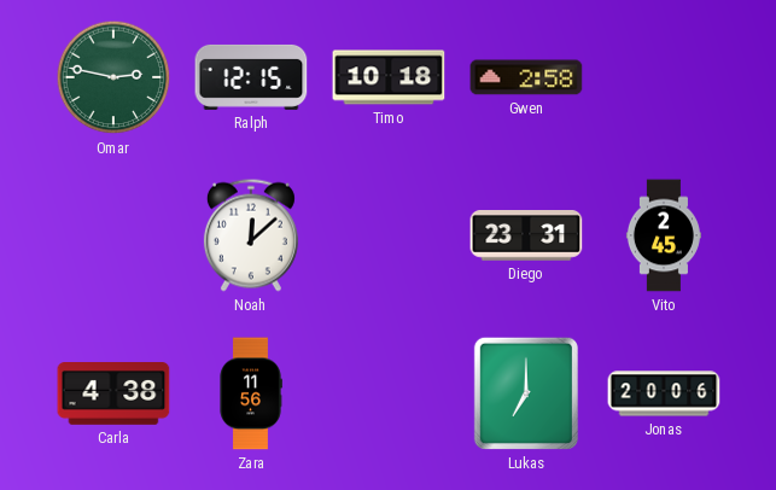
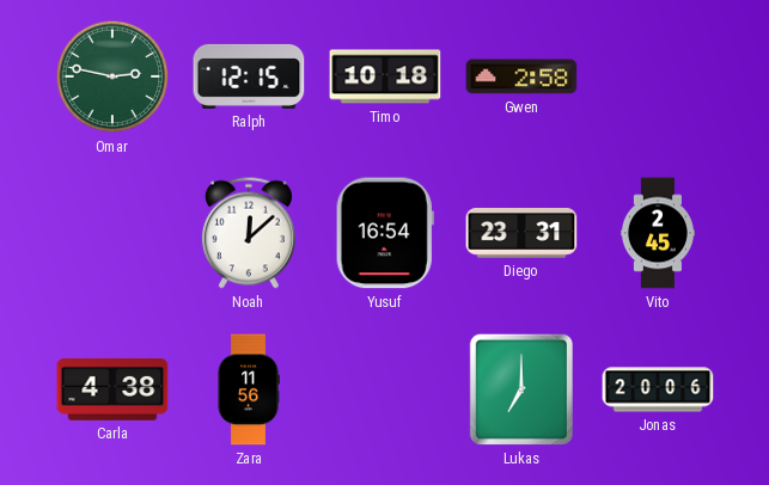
Yusuf: none -> 16:54
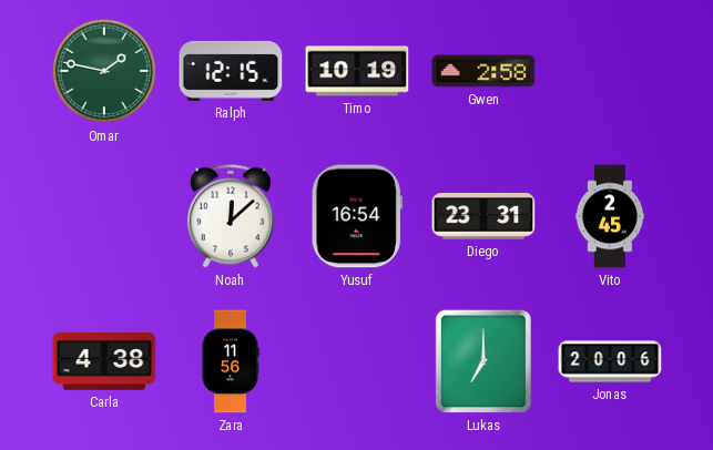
Omar: 2:47 -> 1:47
Timo: 10:18 -> 10:19
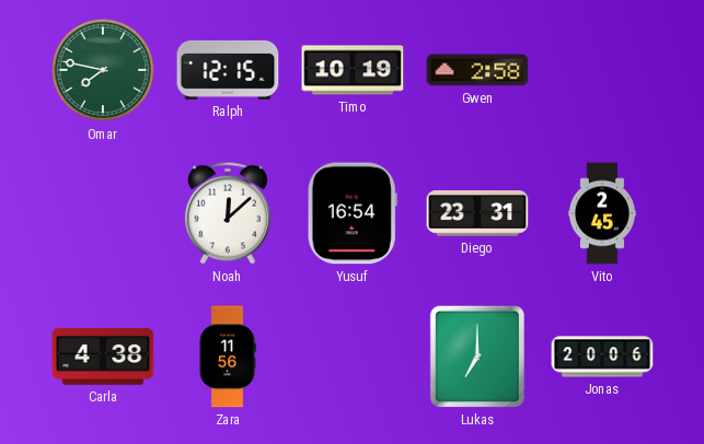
Omar: 1:47 -> 7:47
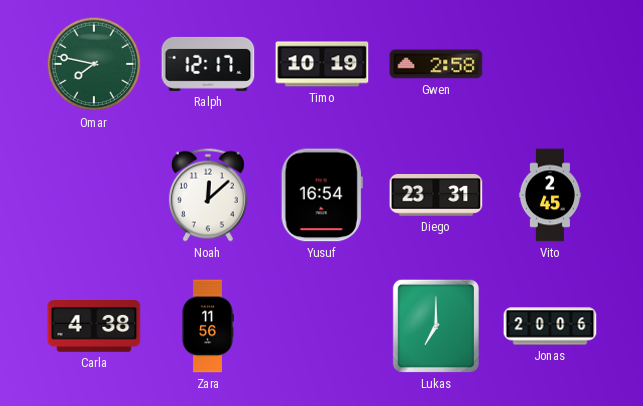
Ralph: 12:15 -> 12:17
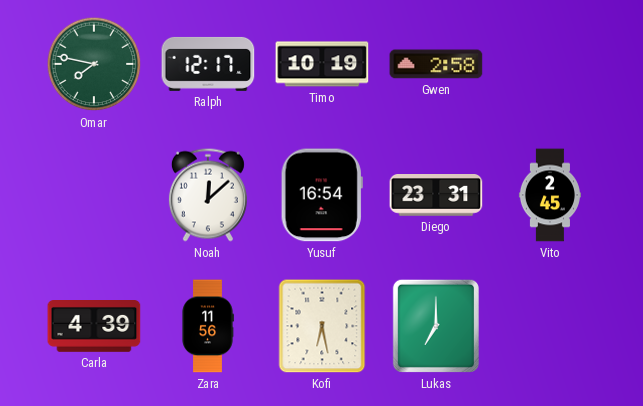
Carla: 4:38 -> 4:39
Kofi: none -> 6:28
Jonas: 20:06 -> none
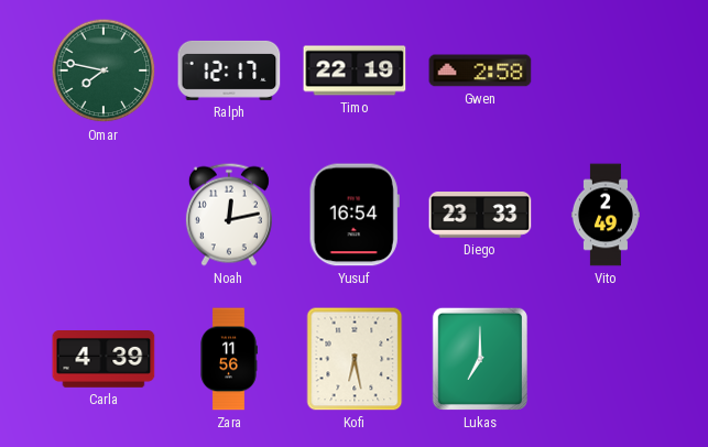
Timo: 10:19 -> 22:19
Noah: 12:08 -> 12:13
Diego: 23:31 -> 23:33
Vito: 2:45 -> 2:49
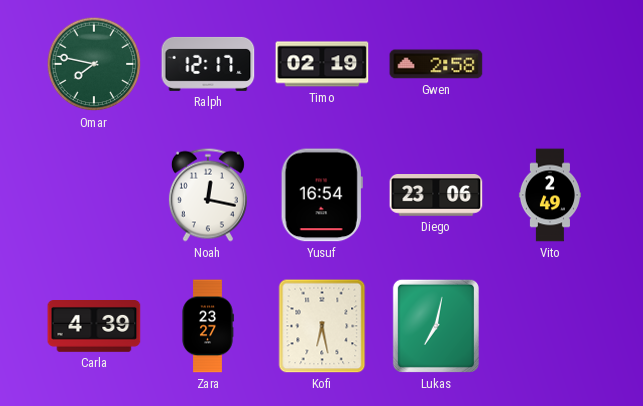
Timo: 22:19 -> 02:19
Noah: 12:13 -> 12:17
Diego: 23:33 -> 23:06
Zara: 11:56 -> 23:27
Lukas: 7:00 -> 7:02
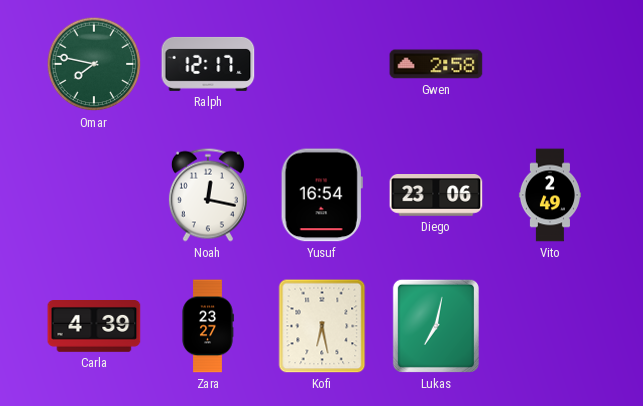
Timo: 02:19 -> none
